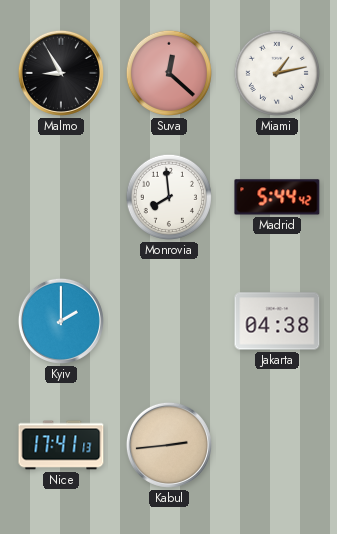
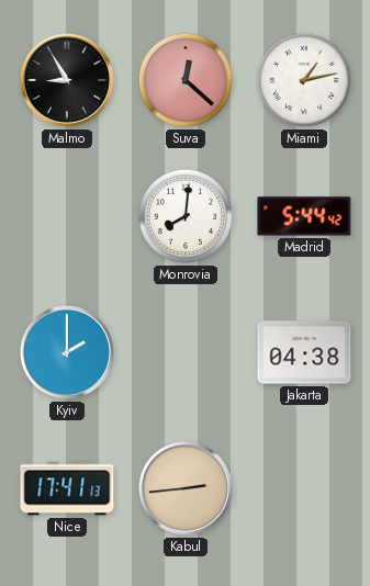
Monrovia: 7:59 -> 8:01
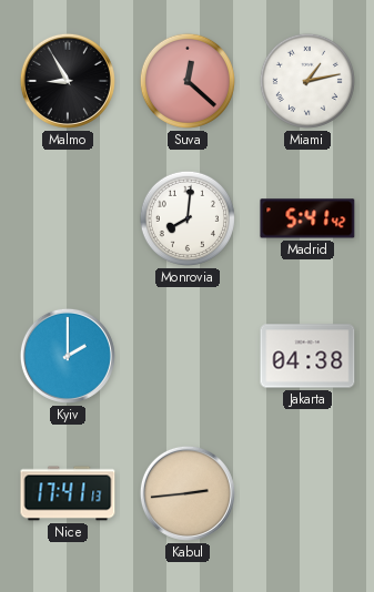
Madrid: 5:44 -> 5:41
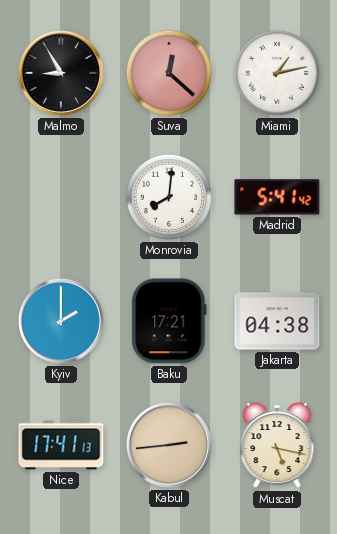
Baku: none -> 17:21
Muscat: none -> 5:17
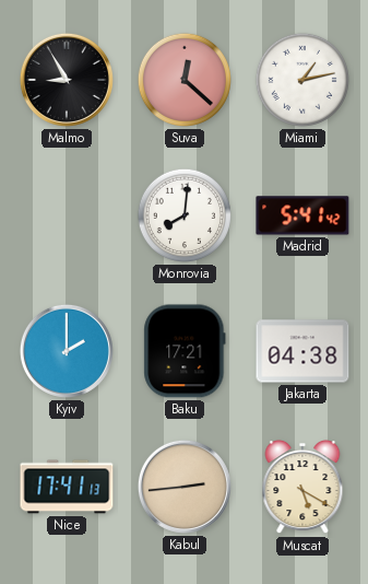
Muscat: 5:17 -> 5:20
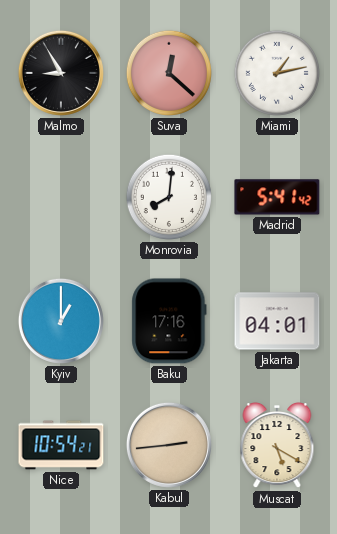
Kyiv: 2:00 -> 1:00
Baku: 17:21 -> 17:16
Jakarta: 04:38 -> 04:01
Nice: 17:41 -> 10:54
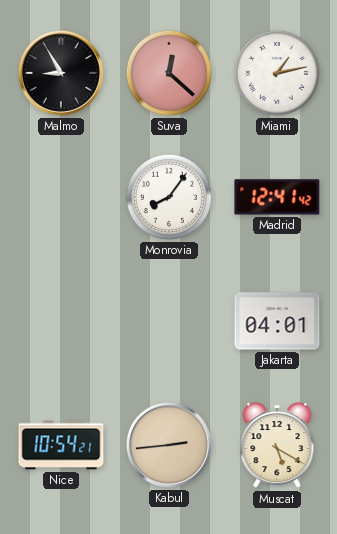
Monrovia: 8:01 -> 8:06
Madrid: 5:41 -> 12:41
Kyiv: 1:00 -> none
Baku: 17:16 -> none
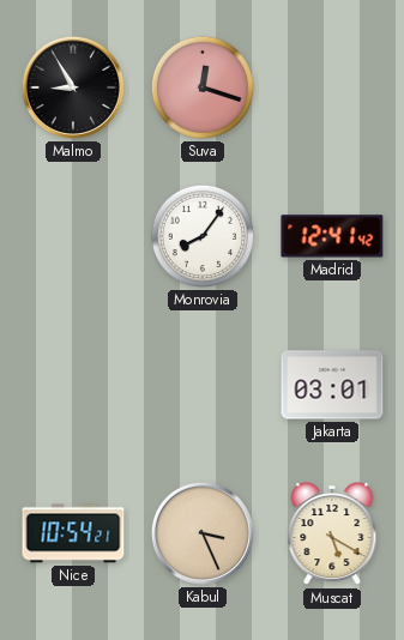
Suva: 12:22 -> 12:18
Miami: 1:13 -> none
Jakarta: 04:01 -> 03:01
Kabul: 2:44 -> 3:26
